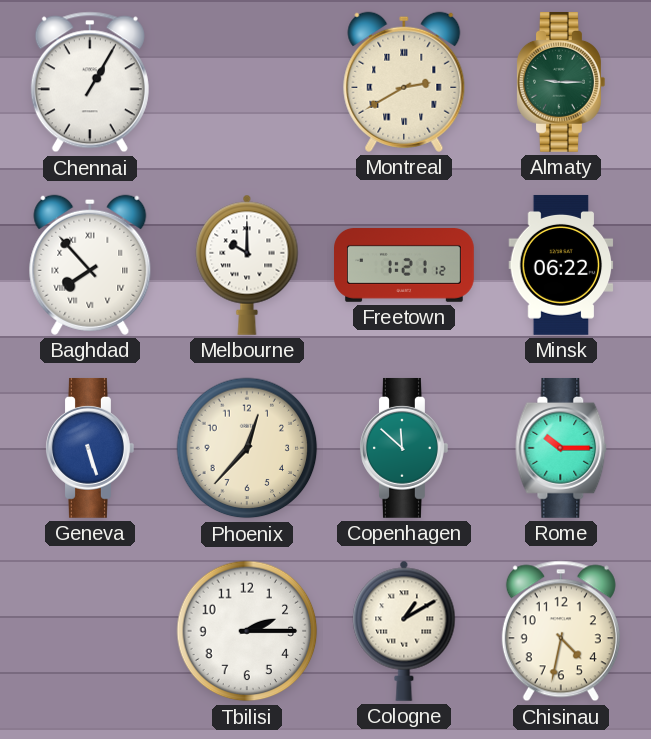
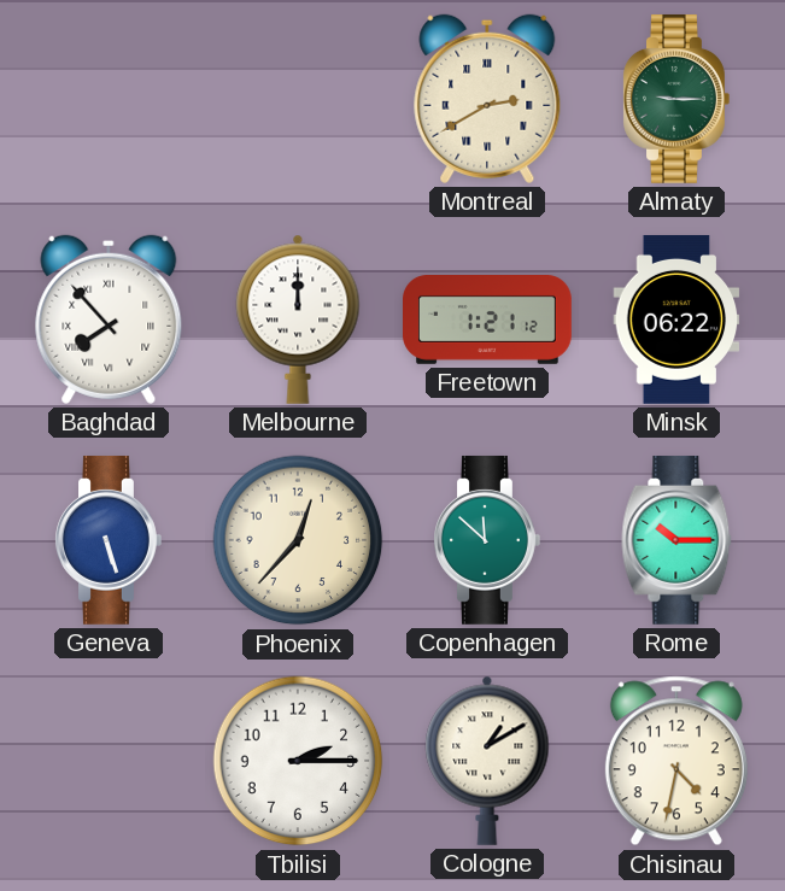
Chennai: 1:05 -> none
Melbourne: 10:00 -> 12:00
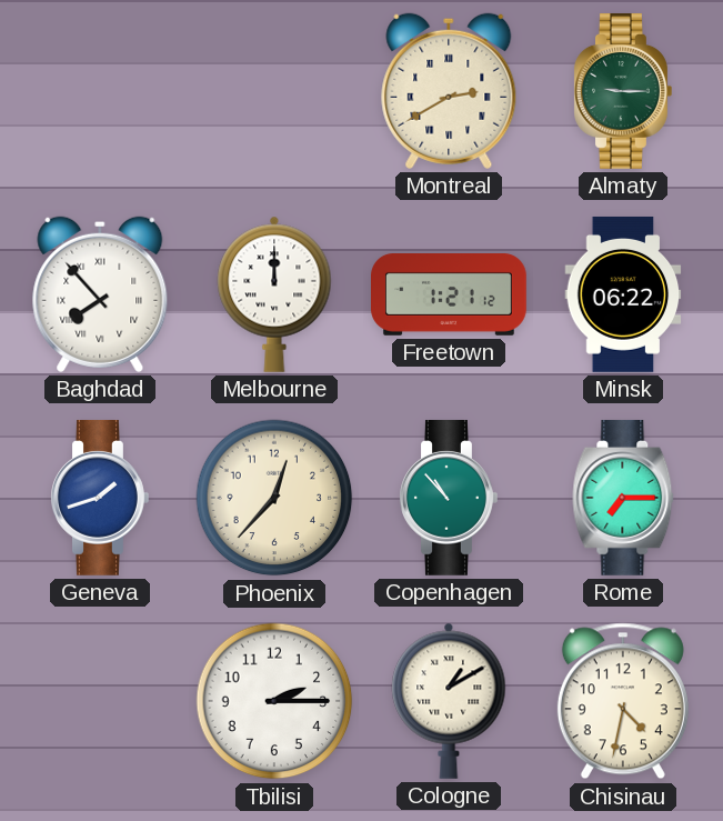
Geneva: 5:27 -> 1:42
Copenhagen: 11:52 -> 10:53
Rome: 10:15 -> 7:15
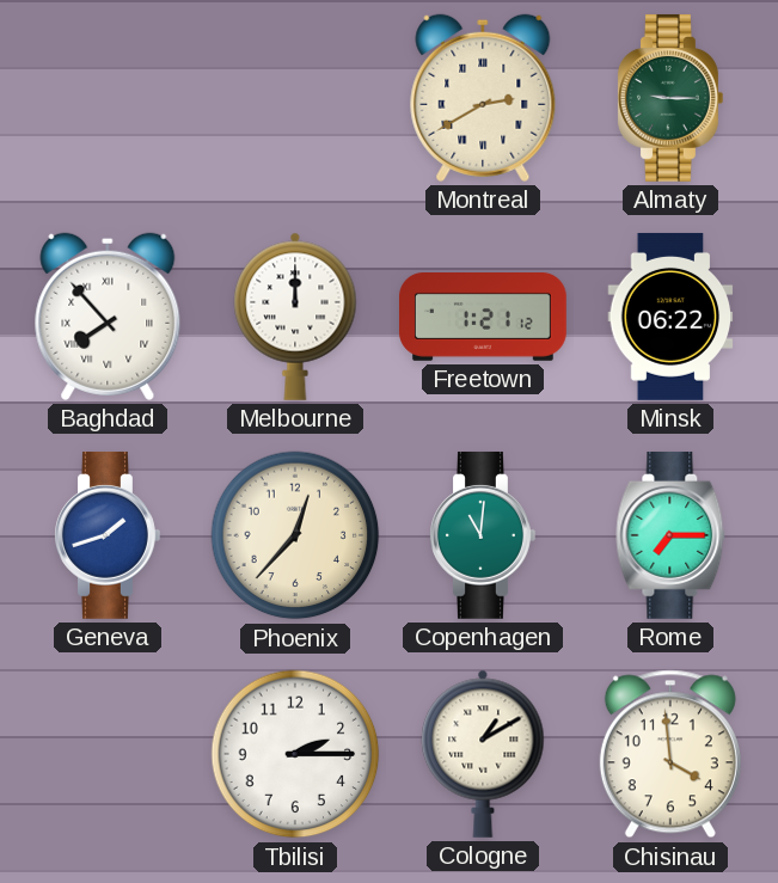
Copenhagen: 10:53 -> 11:01
Chisinau: 4:32 -> 3:59
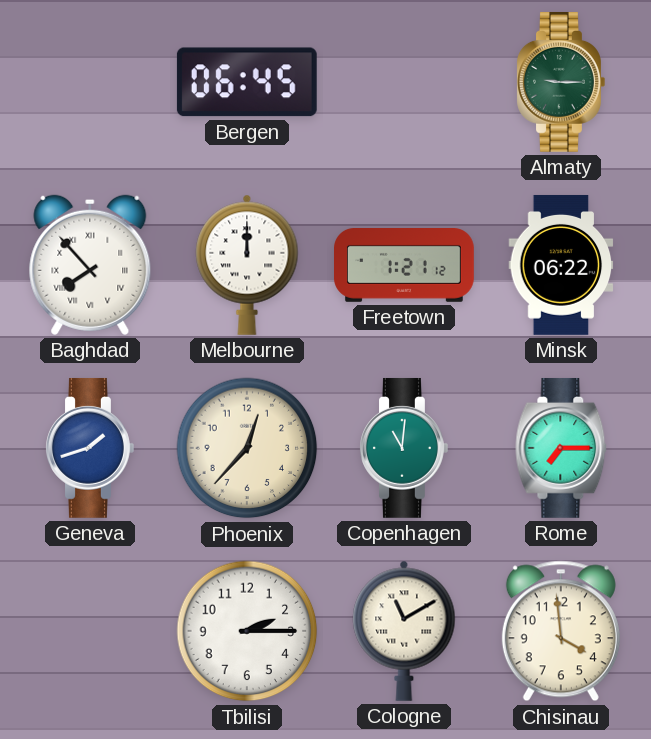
Bergen: none -> 06:45
Montreal: 2:40 -> none
Cologne: 1:10 -> 11:10
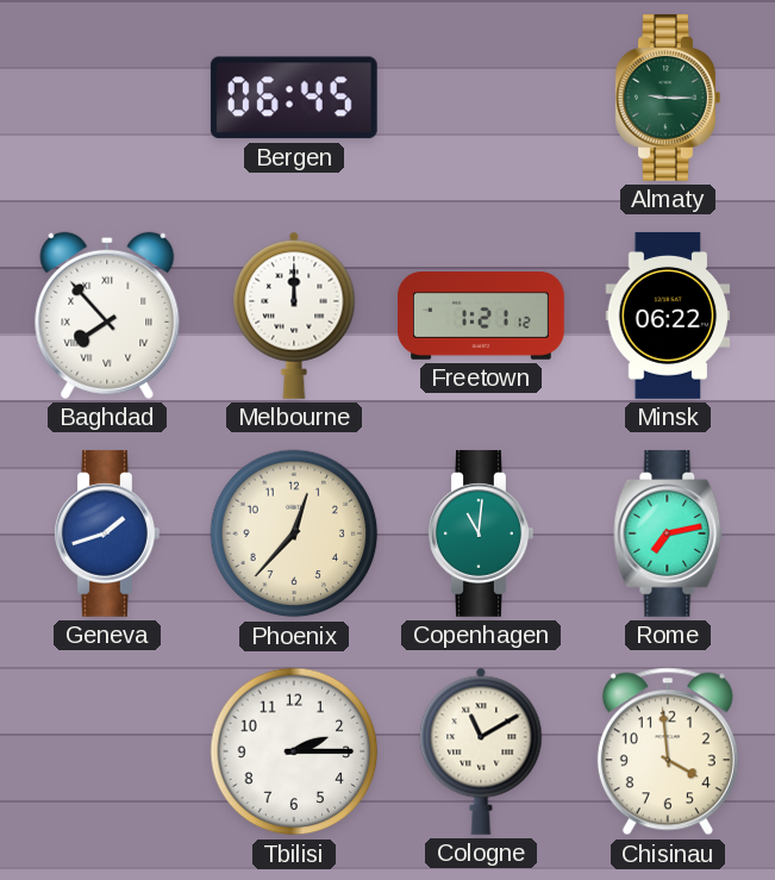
Rome: 7:15 -> 7:13
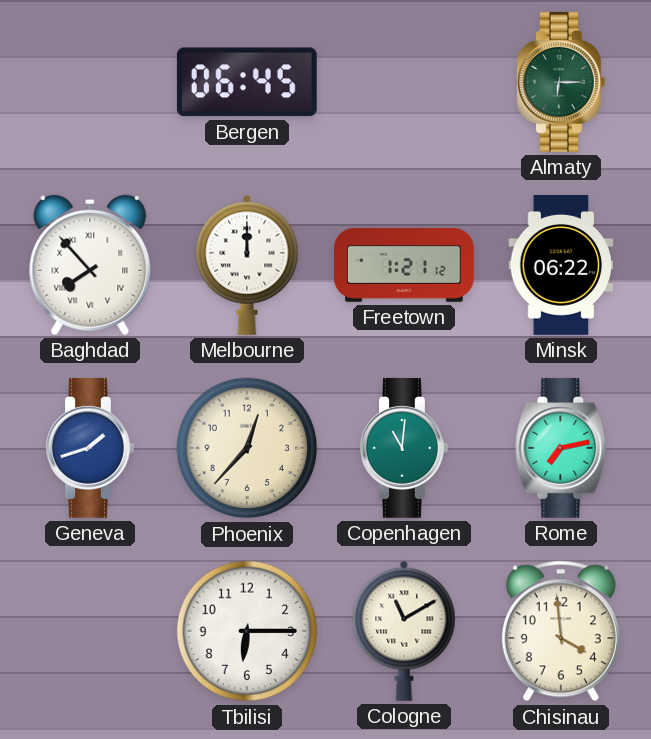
Almaty: 9:15 -> 6:15
Tbilisi: 2:15 -> 6:15
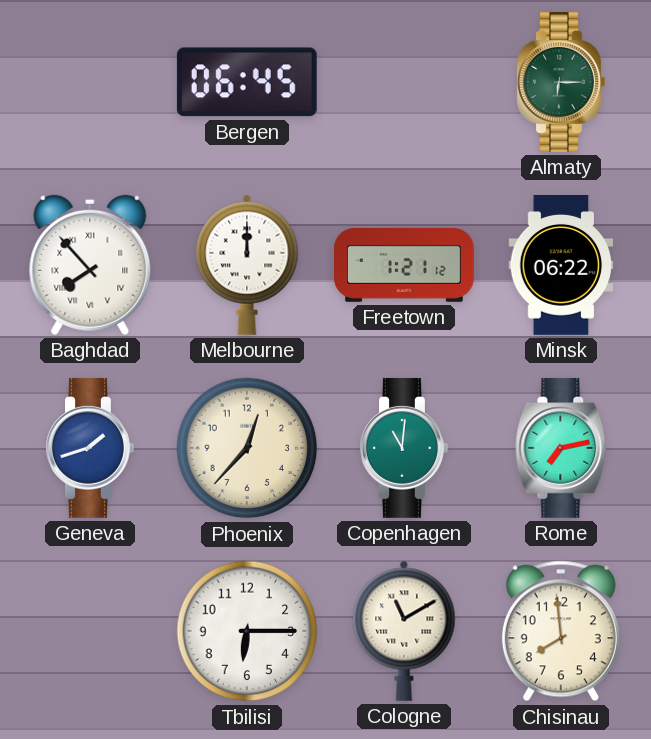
Chisinau: 3:59 -> 7:59
